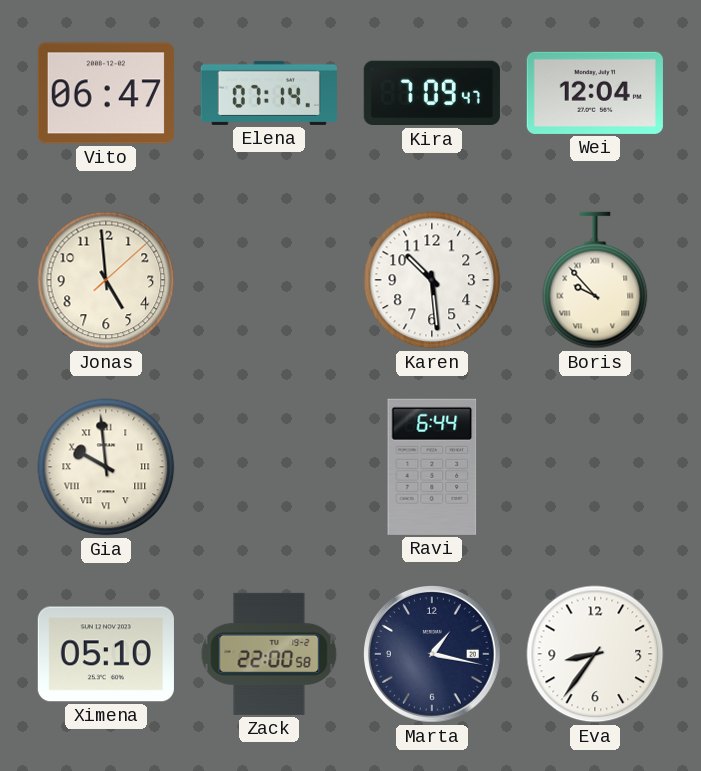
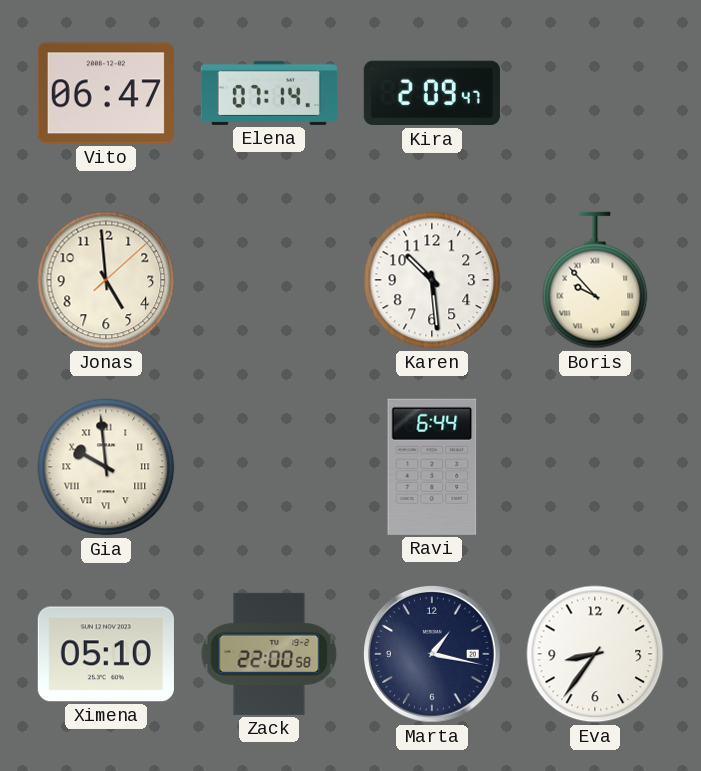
Kira: 7:09 -> 2:09
Wei: 12:04 -> none
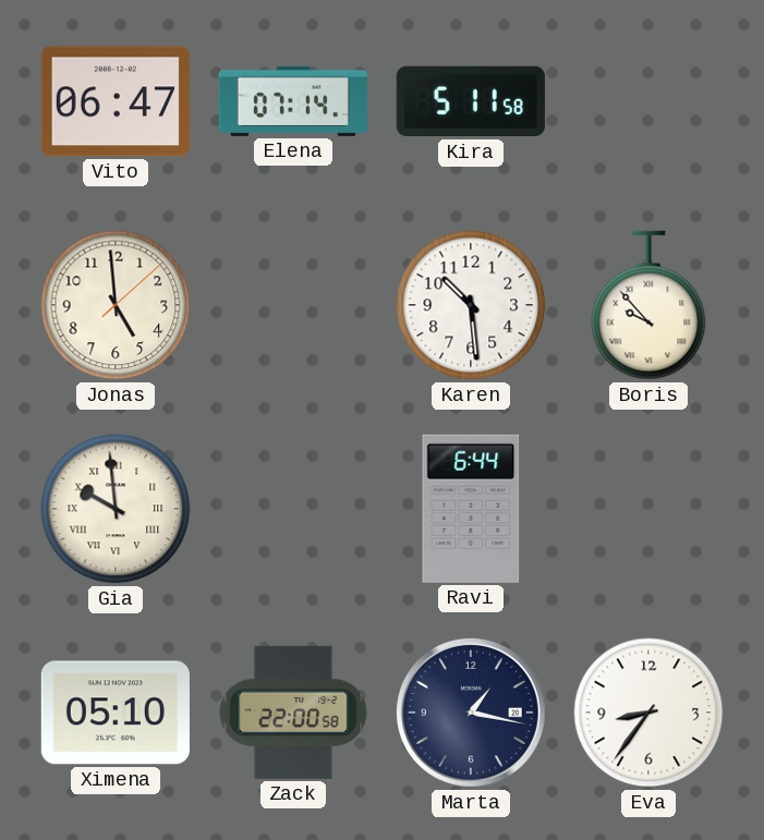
Kira: 2:09 -> 5:11
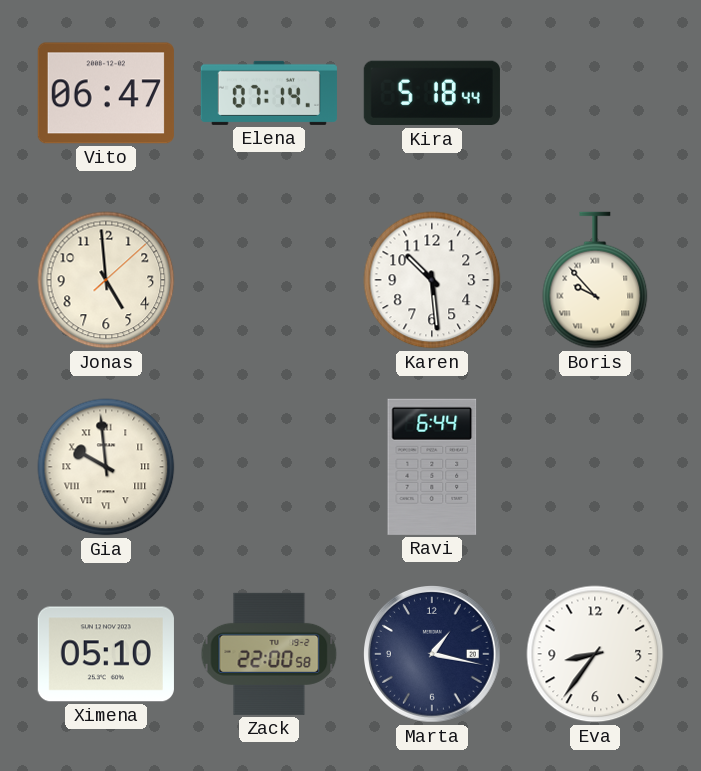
Kira: 5:11 -> 5:18
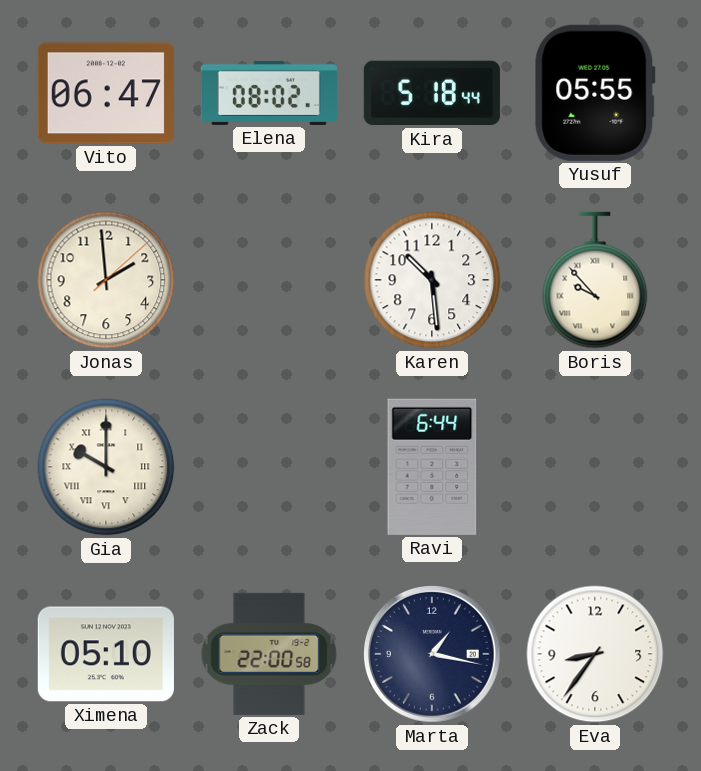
Elena: 07:14 -> 08:02
Yusuf: none -> 05:55
Jonas: 4:59 -> 1:59
Gia: 9:59 -> 10:00
